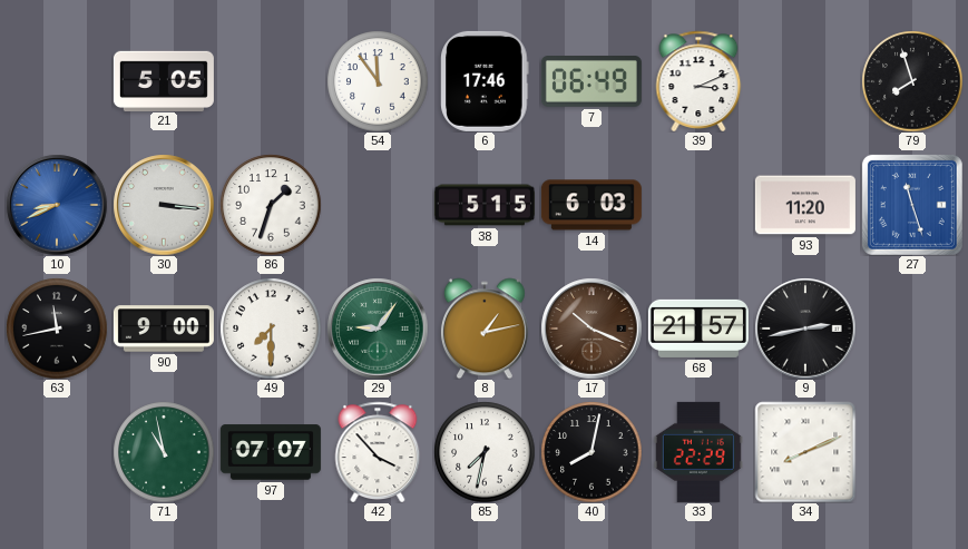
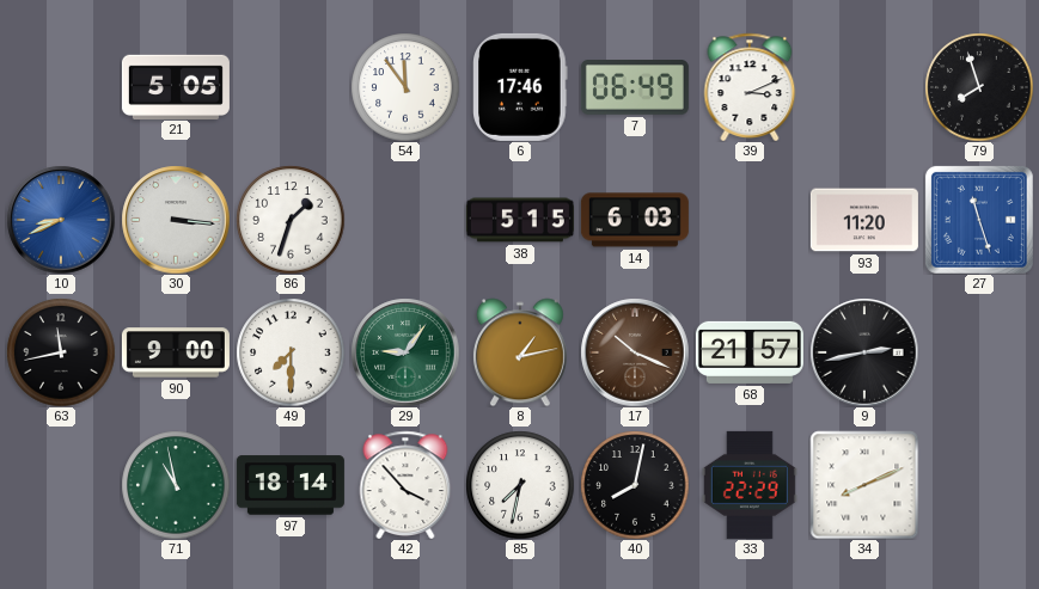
97: 07:07 -> 18:14
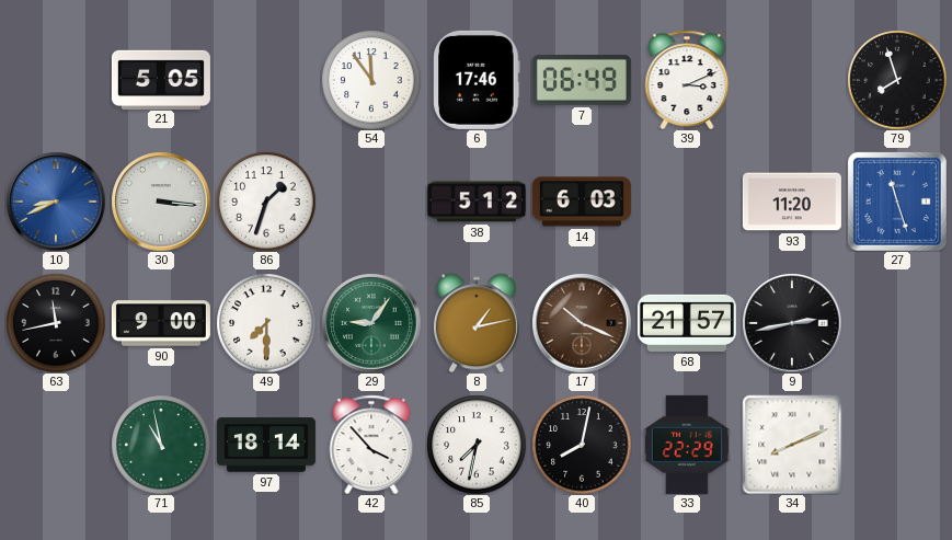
38: 5:15 -> 5:12
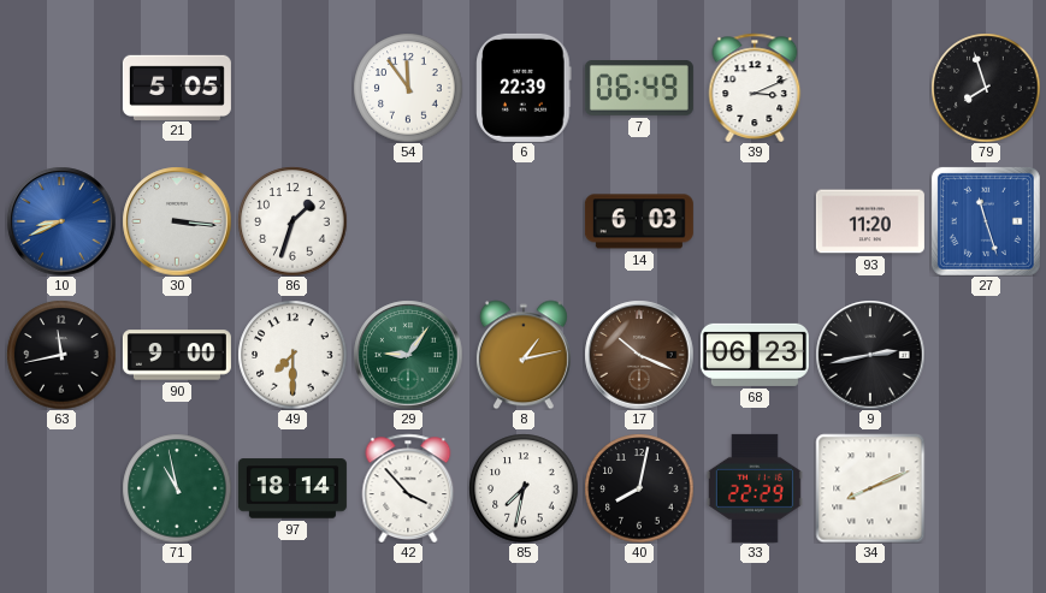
6: 17:46 -> 22:39
38: 5:12 -> none
68: 21:57 -> 06:23
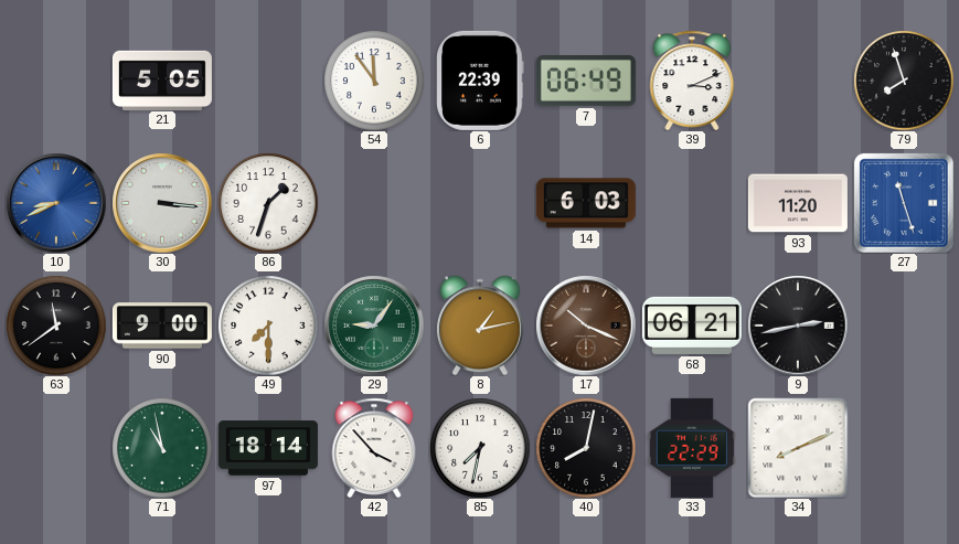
63: 11:43 -> 11:39
68: 06:23 -> 06:21
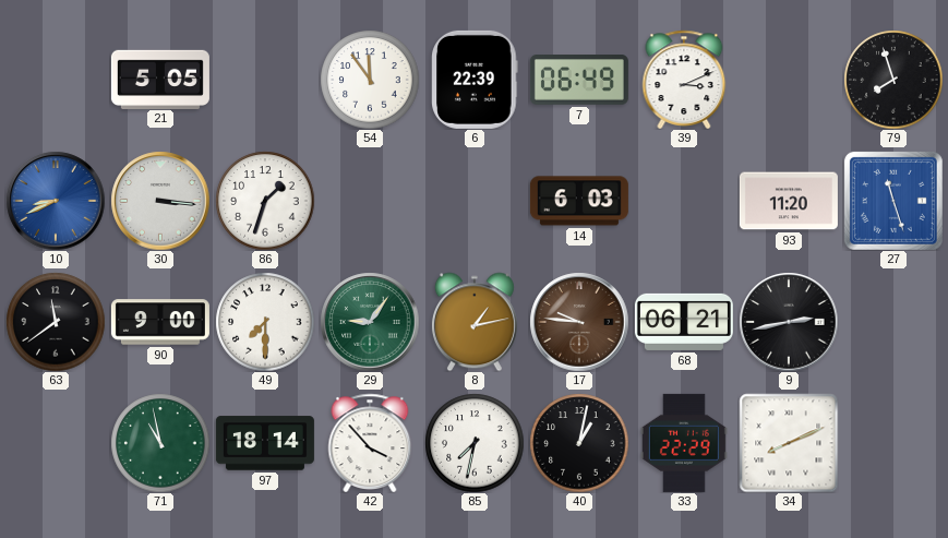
17: 10:19 -> 9:46
40: 8:02 -> 1:02
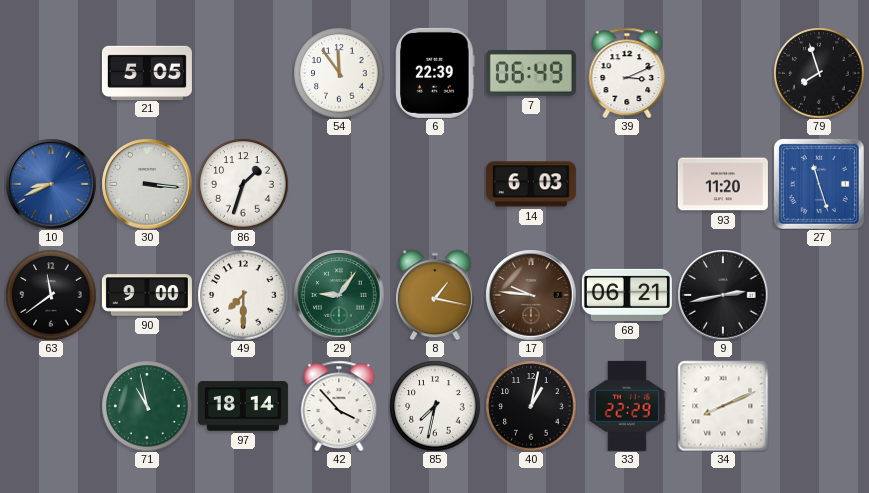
8: 1:13 -> 1:17
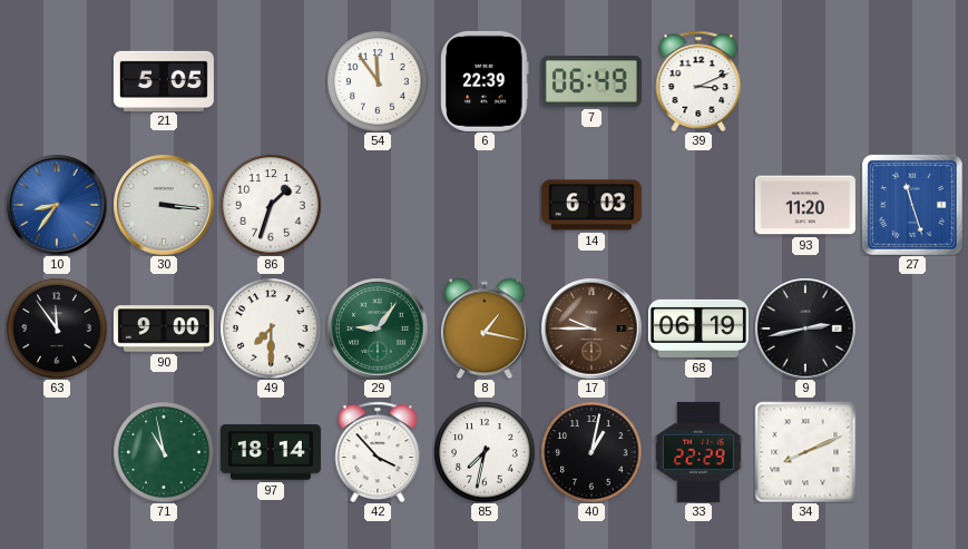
79: 7:57 -> none
10: 8:41 -> 8:36
63: 11:39 -> 11:54
17: 9:46 -> 9:45
68: 06:21 -> 06:19
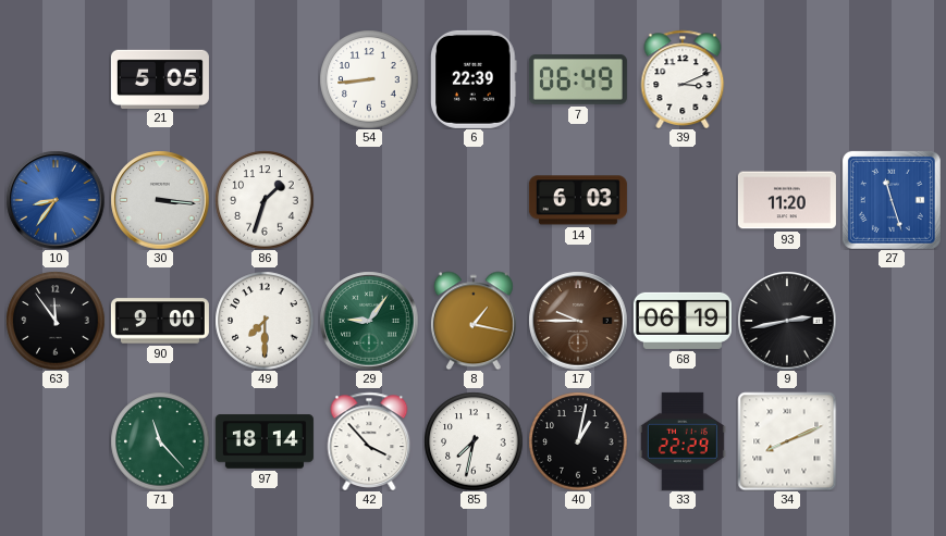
54: 11:54 -> 8:44
71: 10:58 -> 11:23
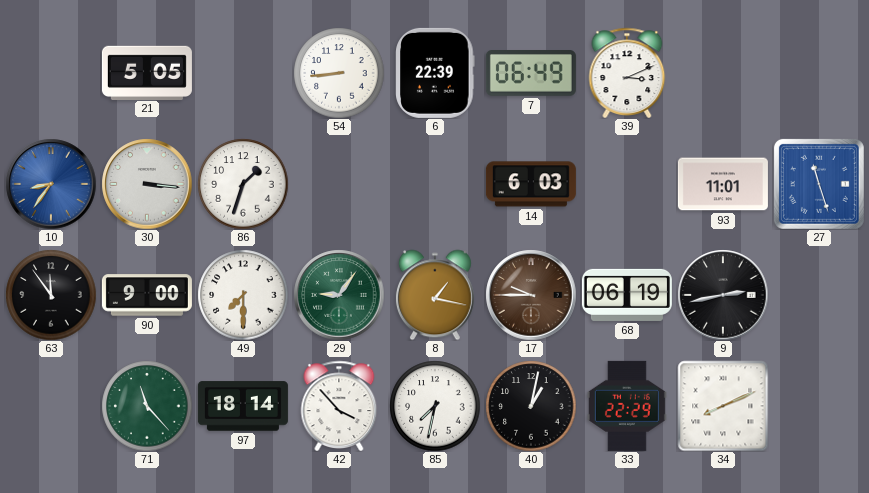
93: 11:20 -> 11:01
